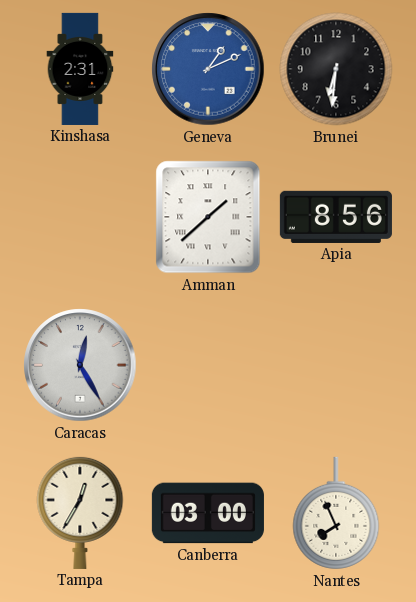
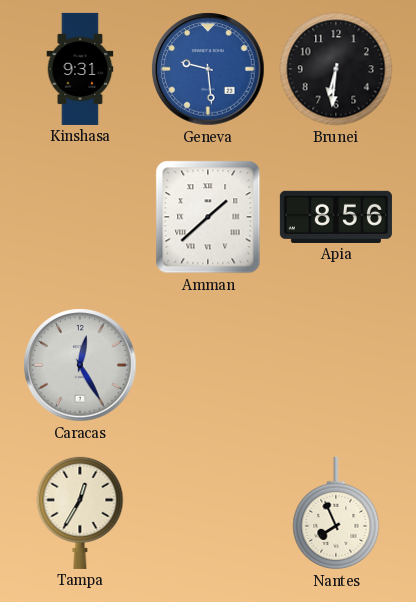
Kinshasa: 2:31 -> 9:31
Geneva: 1:11 -> 9:29
Canberra: 03:00 -> none
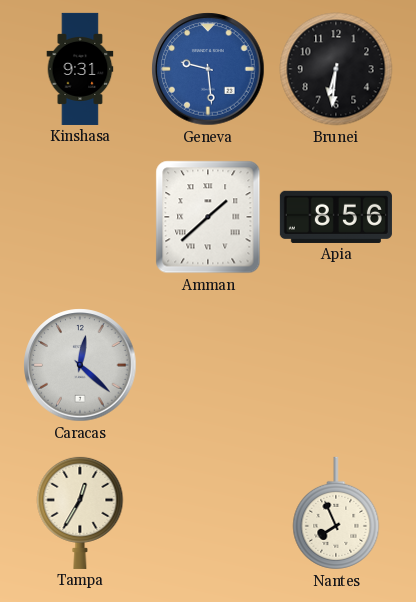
Caracas: 12:25 -> 12:22
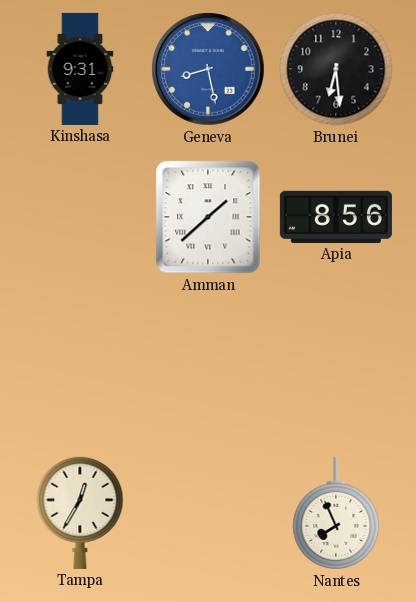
Geneva: 9:29 -> 8:28
Brunei: 6:31 -> 6:29
Caracas: 12:22 -> none
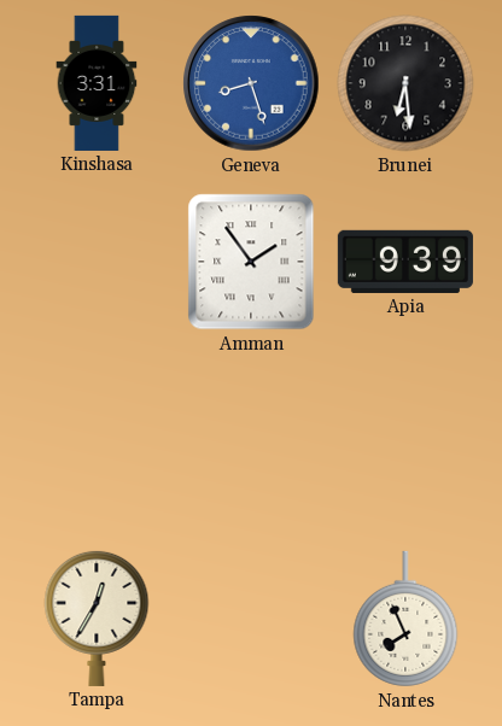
Kinshasa: 9:31 -> 3:31
Geneva: 8:28 -> 8:27
Amman: 1:38 -> 1:54
Apia: 8:56 -> 9:39
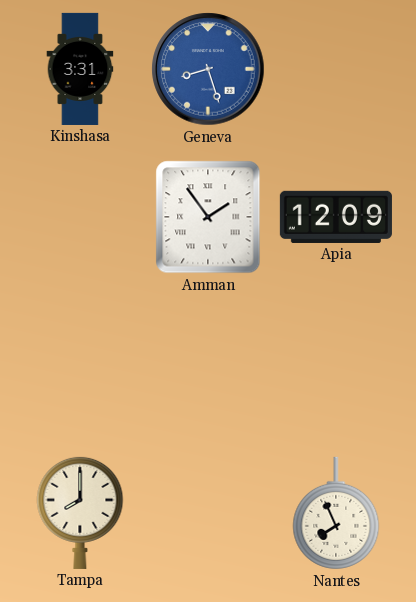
Brunei: 6:29 -> none
Apia: 9:39 -> 12:09
Tampa: 12:35 -> 8:00
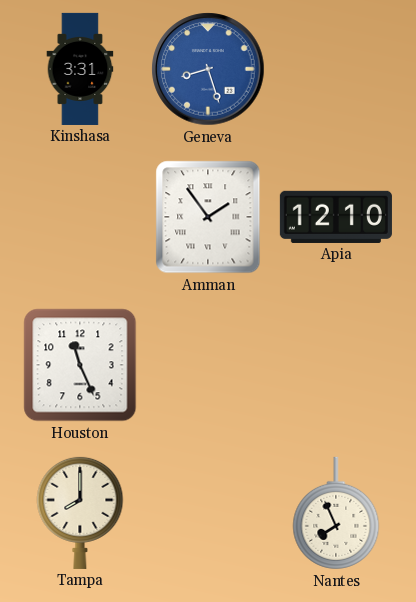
Apia: 12:09 -> 12:10
Houston: none -> 11:26
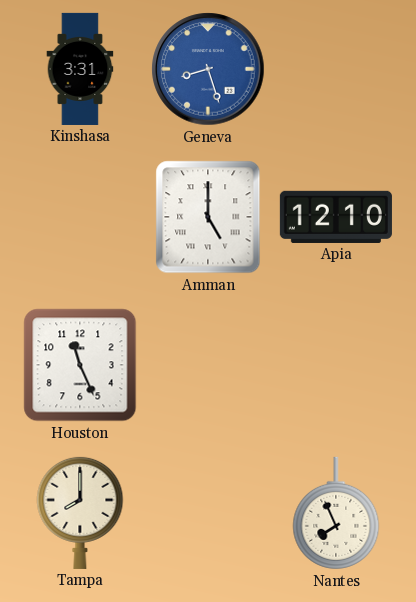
Amman: 1:54 -> 5:00
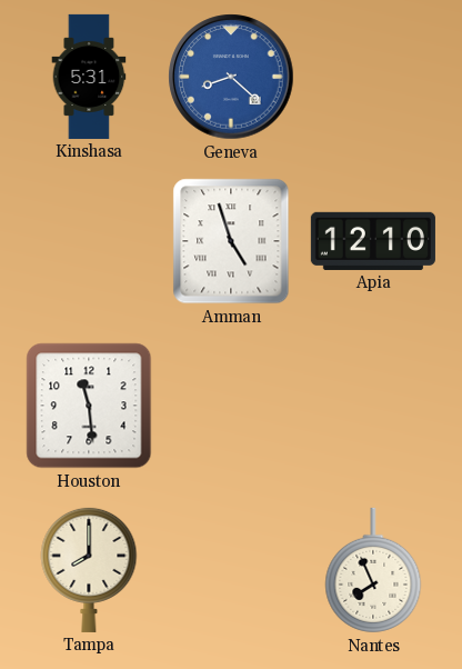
Kinshasa: 3:31 -> 5:31
Geneva: 8:27 -> 8:22
Amman: 5:00 -> 4:57
Houston: 11:26 -> 11:29
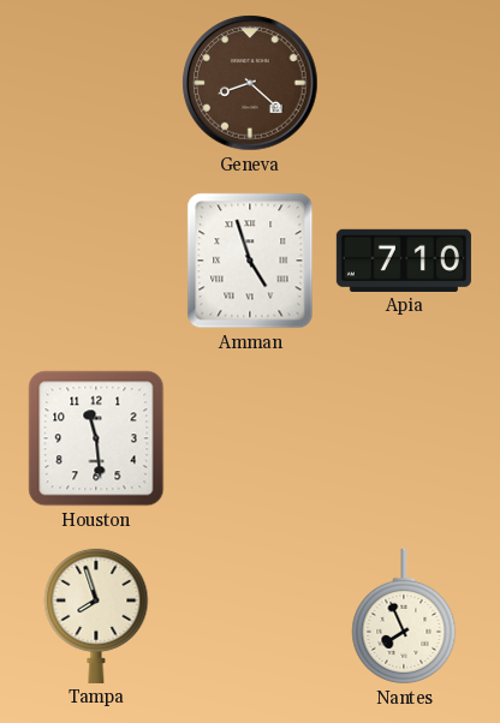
Kinshasa: 5:31 -> none
Geneva dial: blue -> brown
Apia: 12:10 -> 7:10
Tampa: 8:00 -> 7:57
